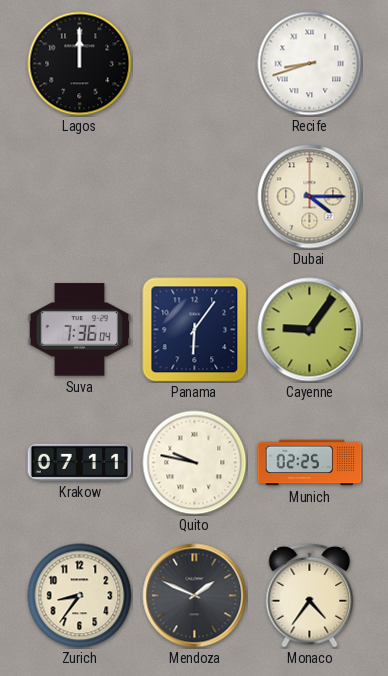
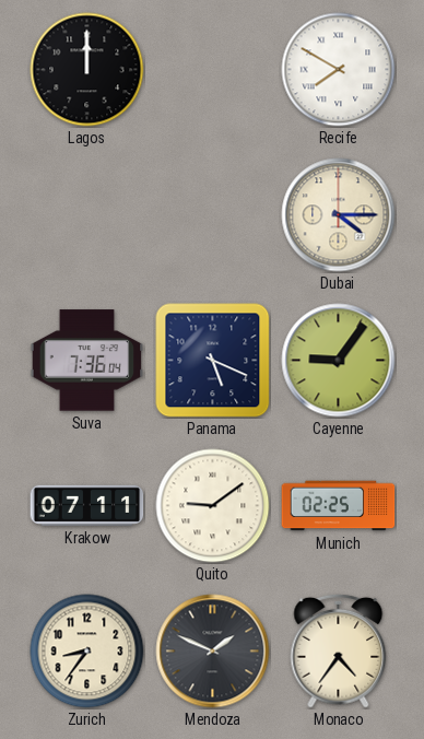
Recife: 8:42 -> 7:50
Panama: 6:06 -> 5:19
Quito: 9:47 -> 9:09
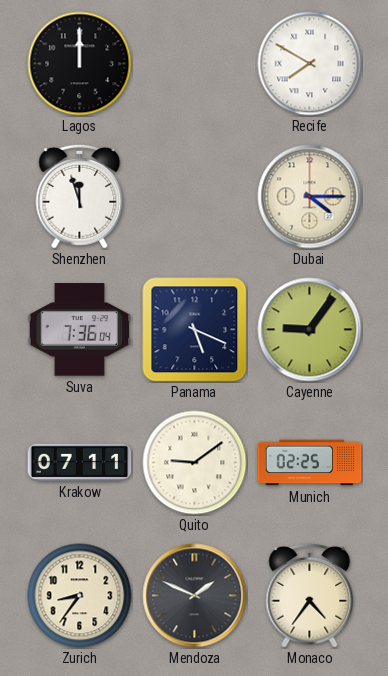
Shenzhen: none -> 11:57
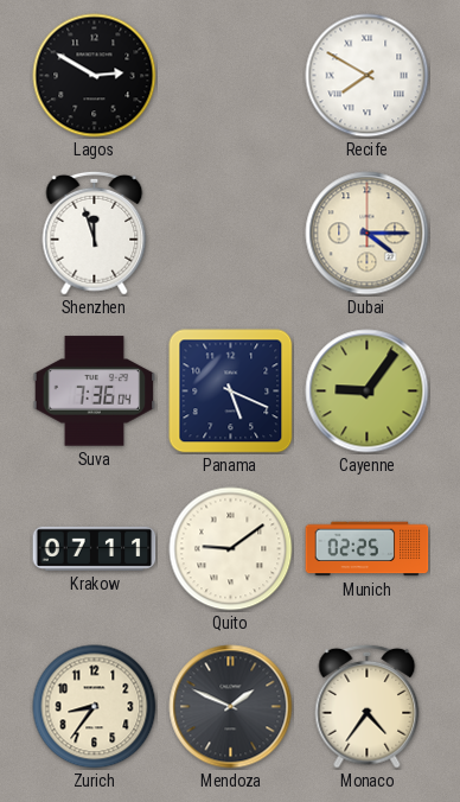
Lagos: 12:00 -> 2:50
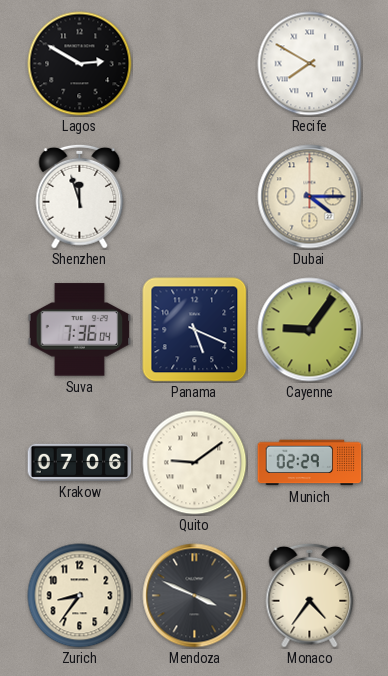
Krakow: 07:11 -> 07:06
Munich: 02:25 -> 02:29
Mendoza: 1:49 -> 3:49
